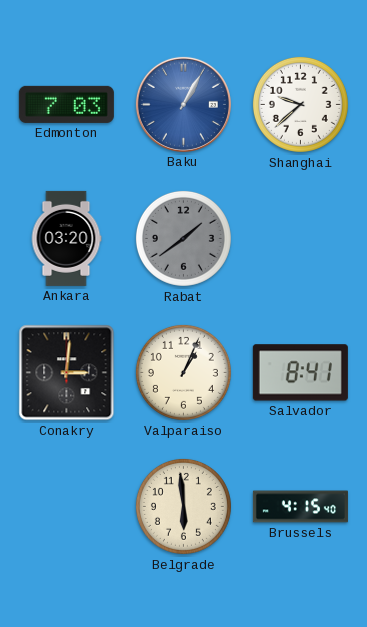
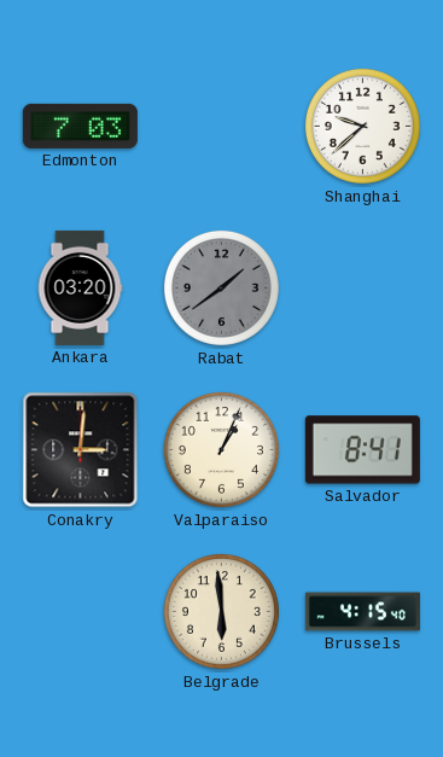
Baku: 1:05 -> none
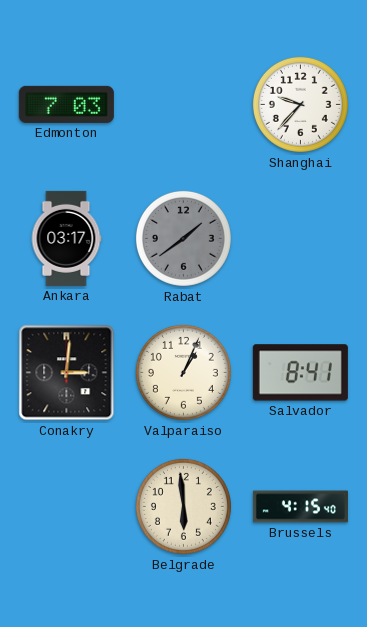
Shanghai: 9:38 -> 9:37
Ankara: 03:20 -> 03:17
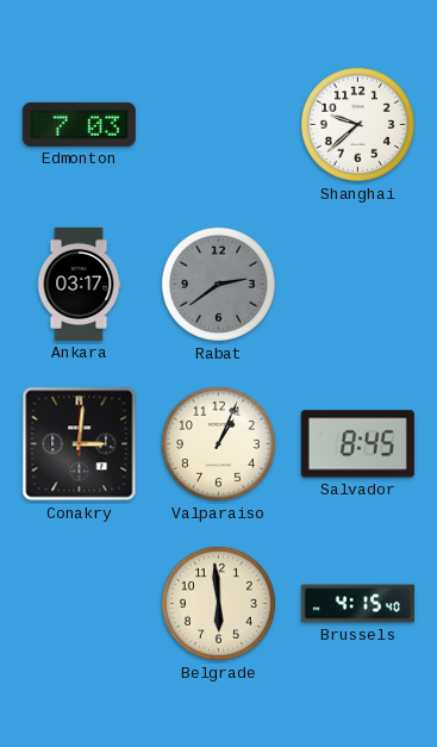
Shanghai: 9:37 -> 9:38
Rabat: 1:39 -> 2:39
Salvador: 8:41 -> 8:45
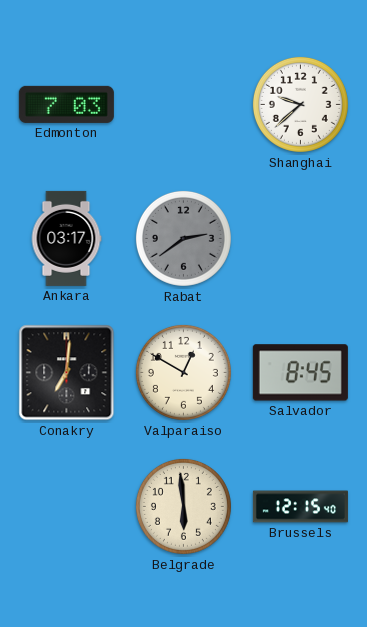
Conakry: 3:01 -> 7:01
Valparaiso: 1:04 -> 12:50
Brussels: 4:15 -> 12:15
